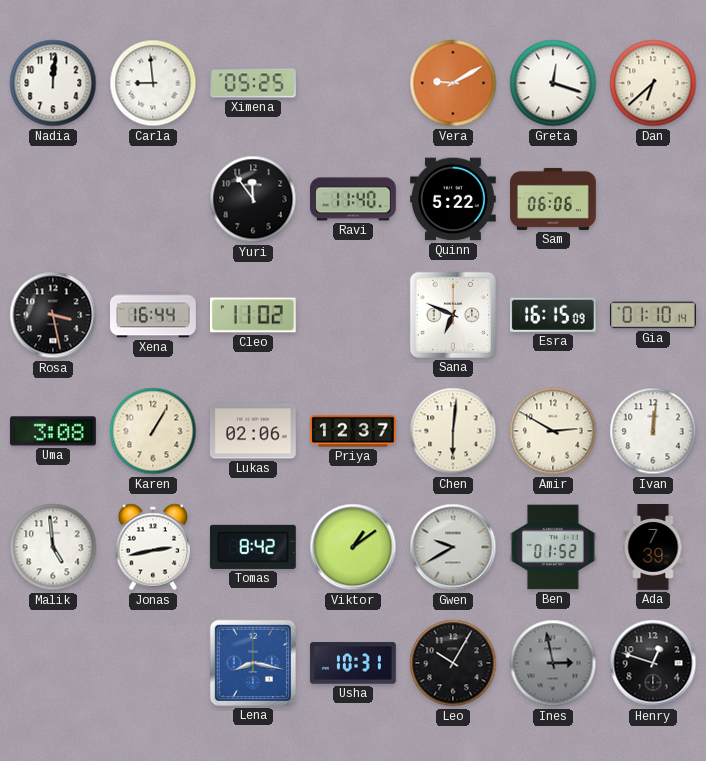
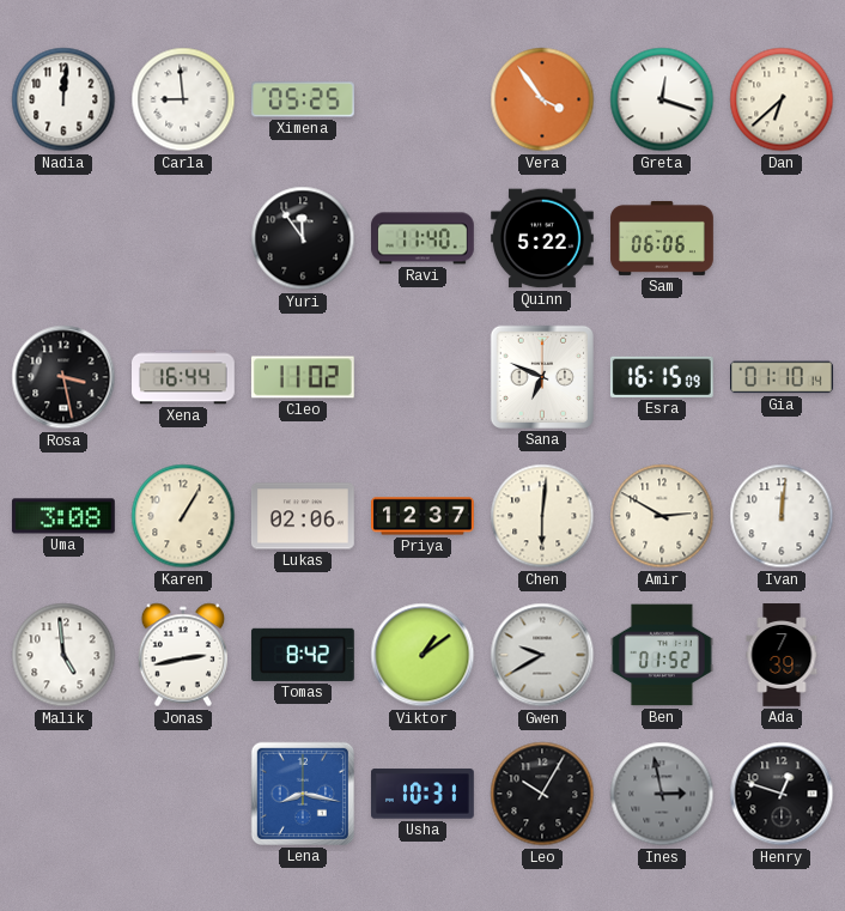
Vera: 9:10 -> 3:54
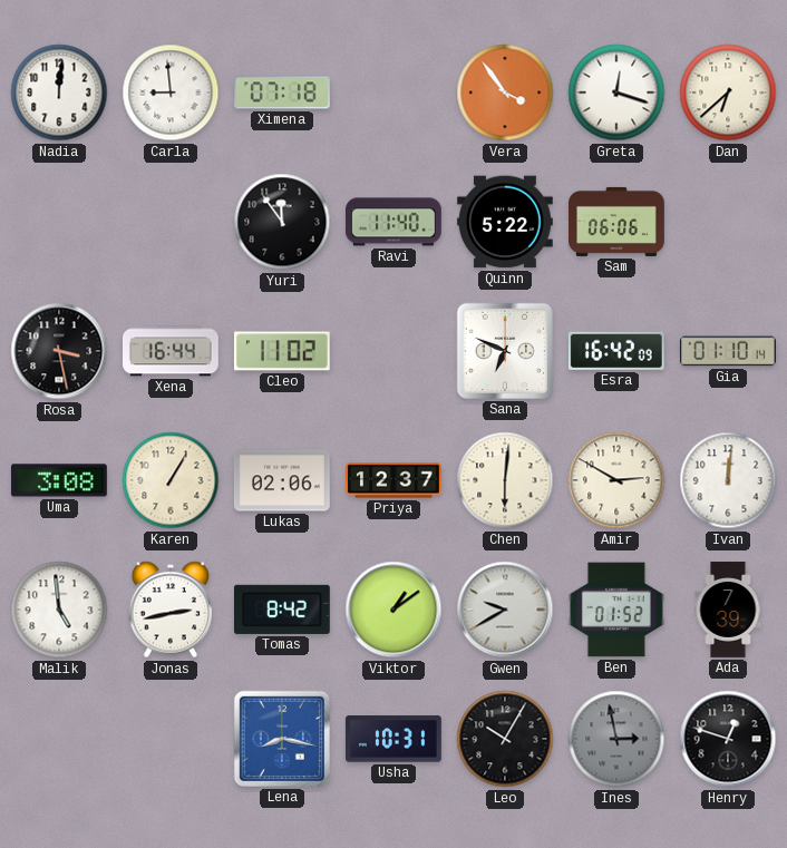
Ximena: 05:25 -> 07:18
Esra: 16:15 -> 16:42
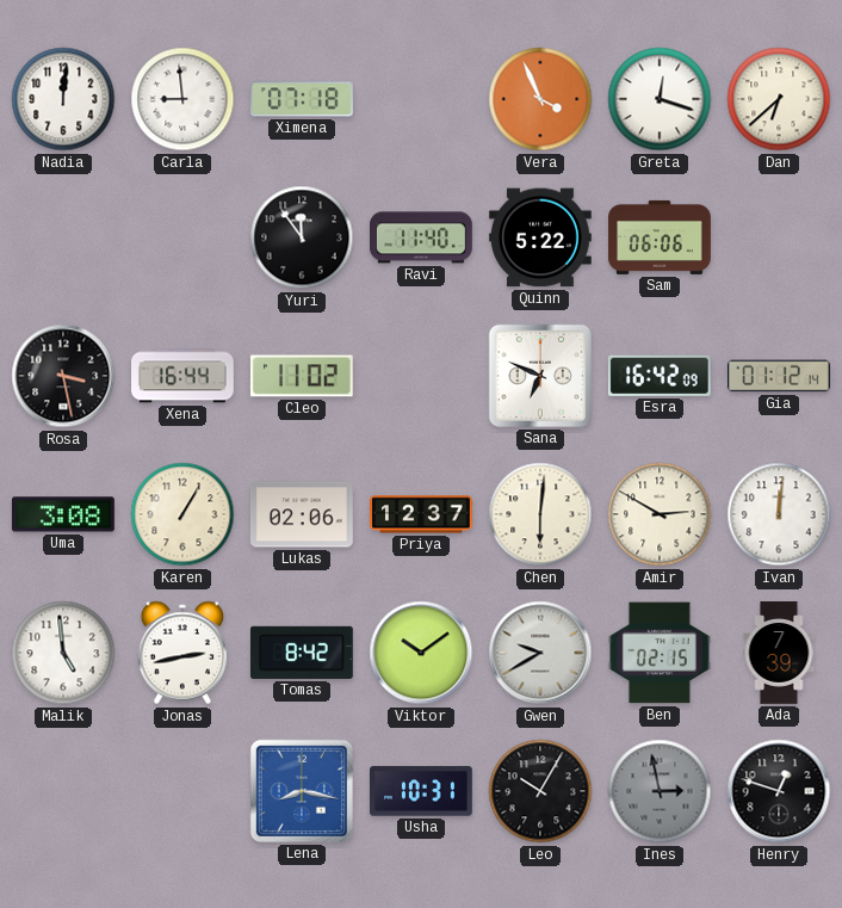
Vera: 3:54 -> 3:56
Gia: 01:10 -> 01:12
Viktor: 1:09 -> 10:09
Ben: 01:52 -> 02:15
